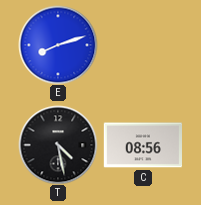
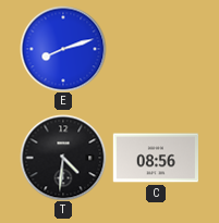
T: 4:28 -> 4:31
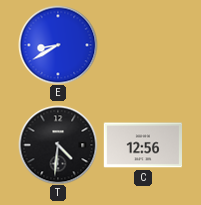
E: 8:12 -> 8:40
C: 08:56 -> 12:56
